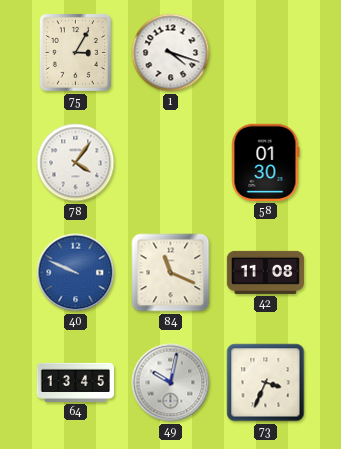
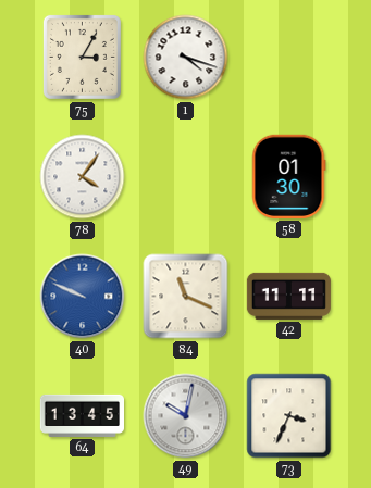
42: 11:08 -> 11:11
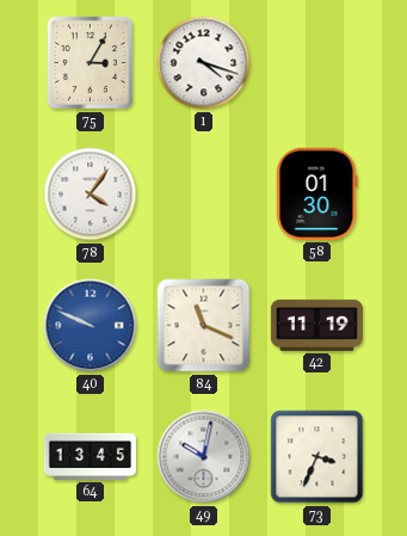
42: 11:11 -> 11:19
